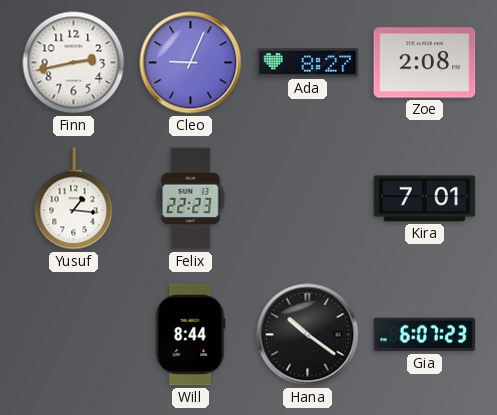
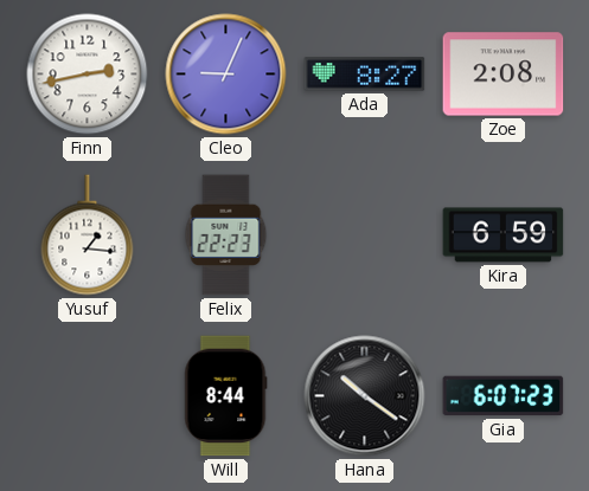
Kira: 7:01 -> 6:59
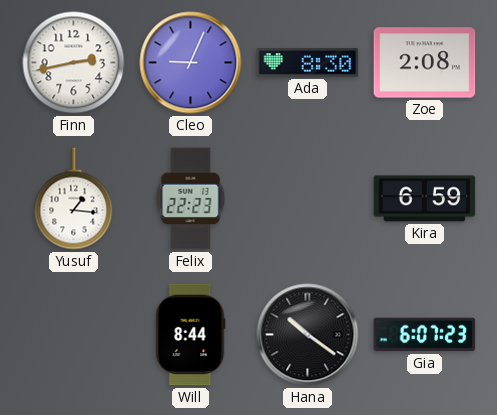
Ada: 8:27 -> 8:30
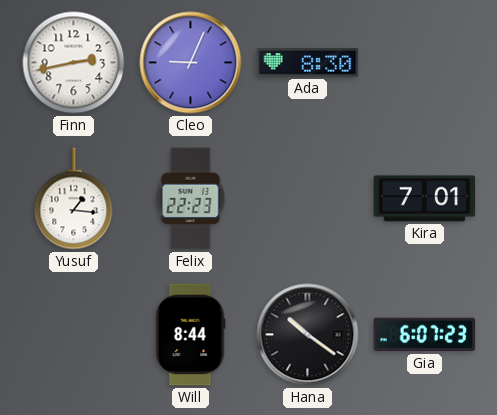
Zoe: 2:08 -> none
Kira: 6:59 -> 7:01
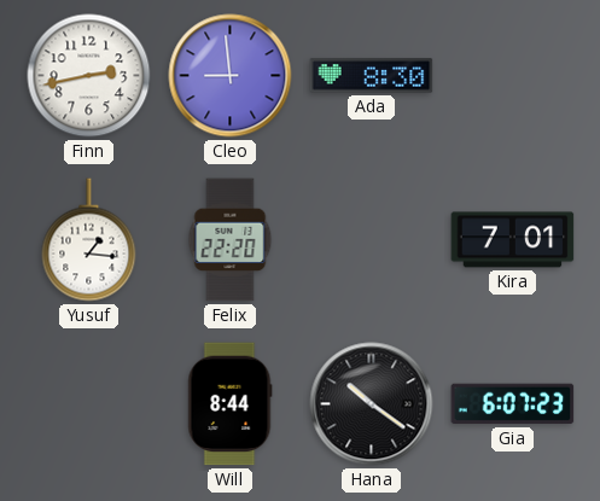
Cleo: 9:04 -> 8:59
Felix: 22:23 -> 22:20
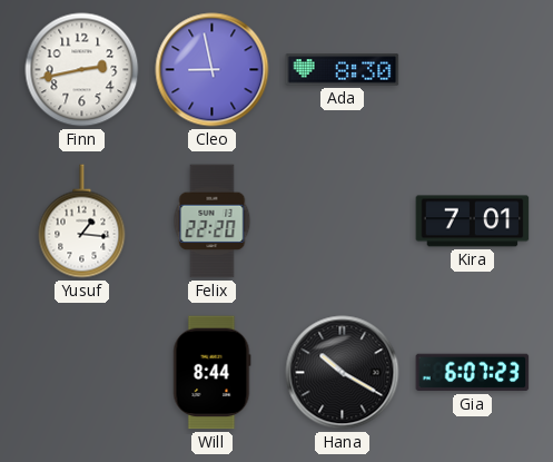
Cleo: 8:59 -> 8:58
Hana: 10:21 -> 10:20
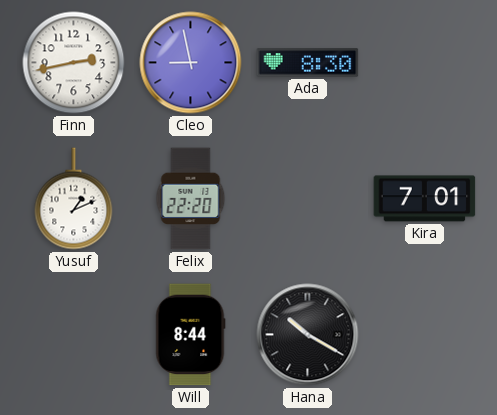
Yusuf: 1:16 -> 1:11
Gia: 6:07 -> none
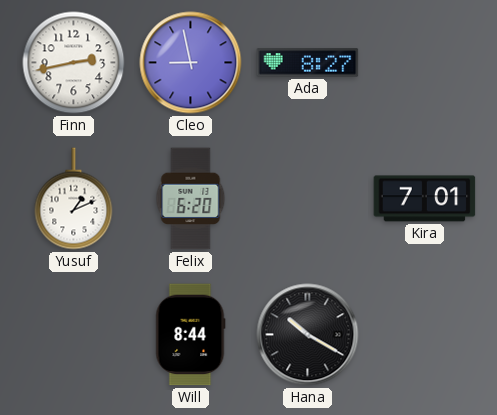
Ada: 8:30 -> 8:27
Felix: 22:20 -> 6:20
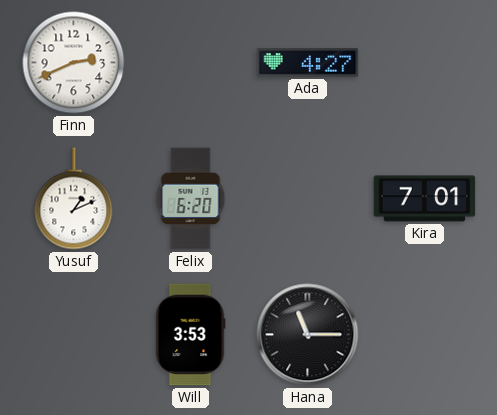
Finn: 2:43 -> 2:41
Cleo: 8:58 -> none
Ada: 8:27 -> 4:27
Will: 8:44 -> 3:53
Hana: 10:20 -> 11:15
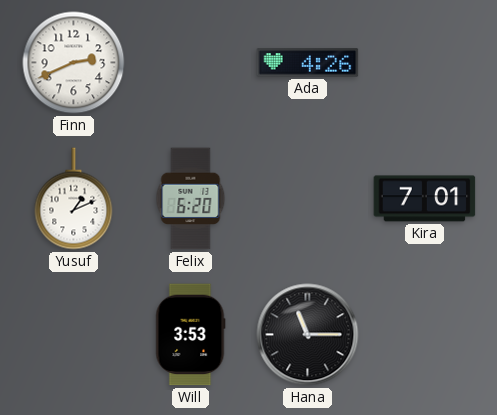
Ada: 4:27 -> 4:26
